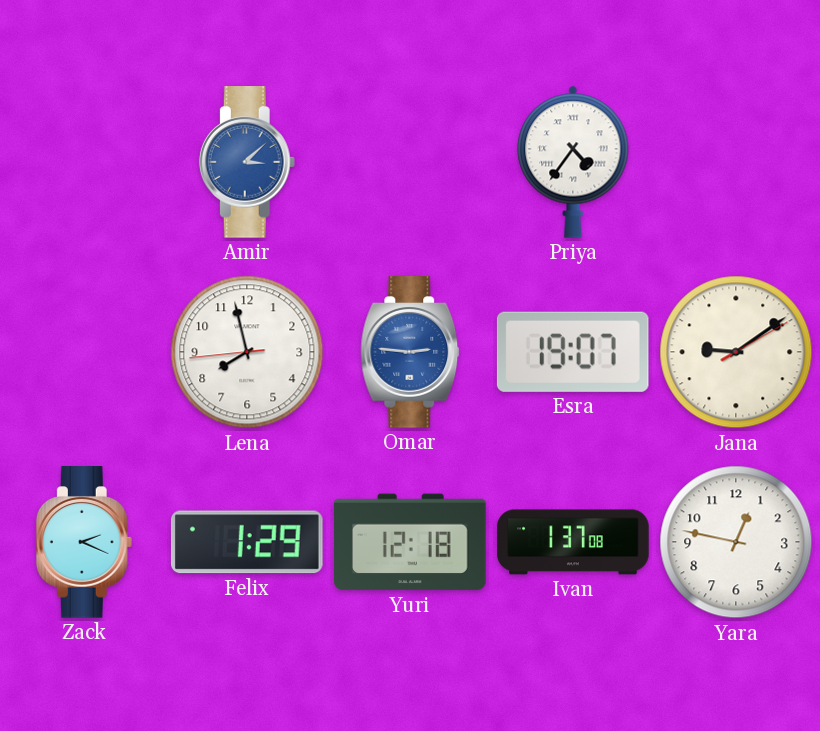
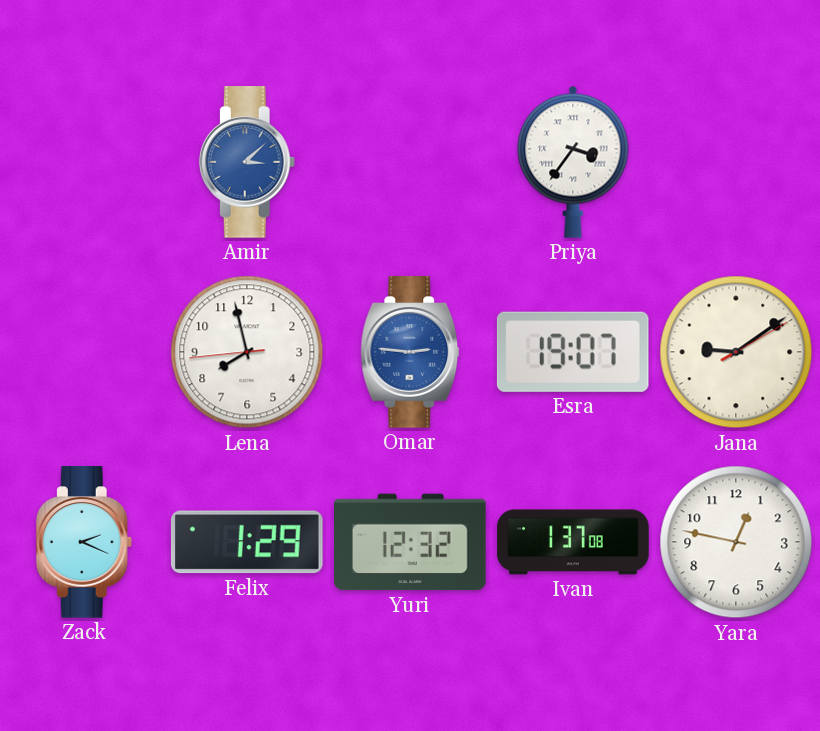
Priya: 4:36 -> 3:36
Yuri: 12:18 -> 12:32
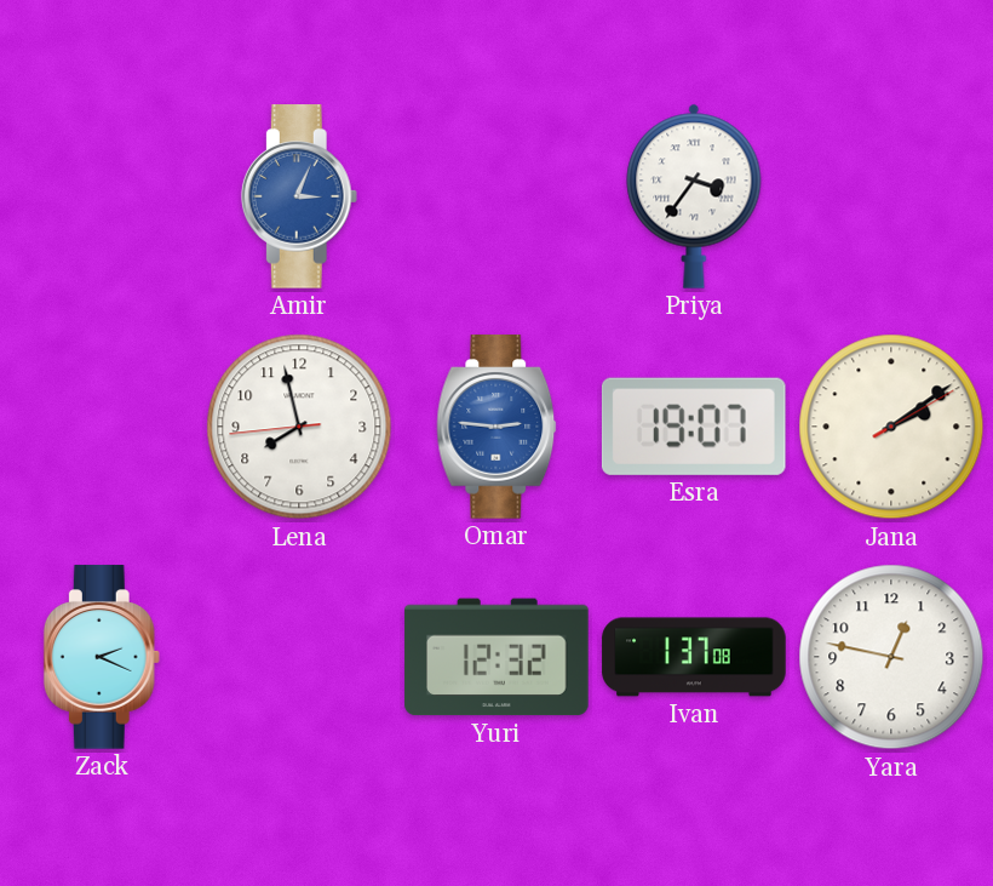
Amir: 3:08 -> 3:04
Jana: 9:09 -> 2:09
Felix: 1:29 -> none
